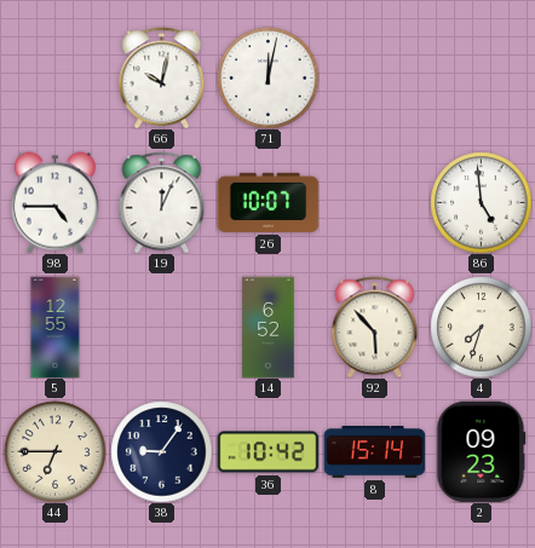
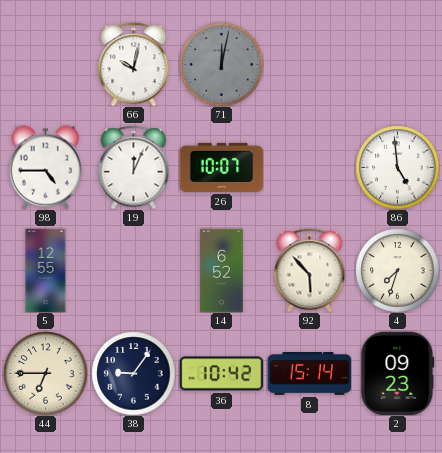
71 dial: white -> grey
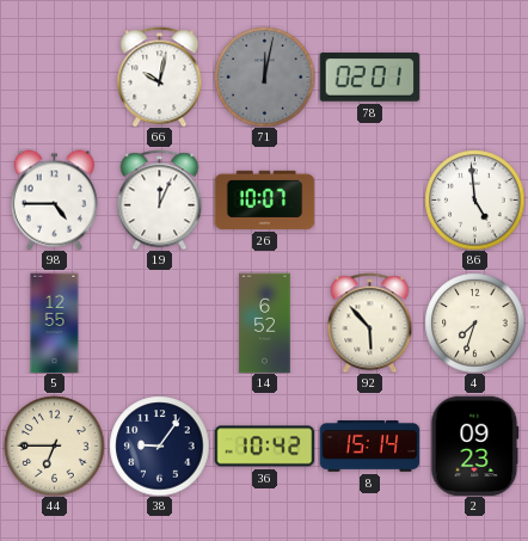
78: none -> 02:01
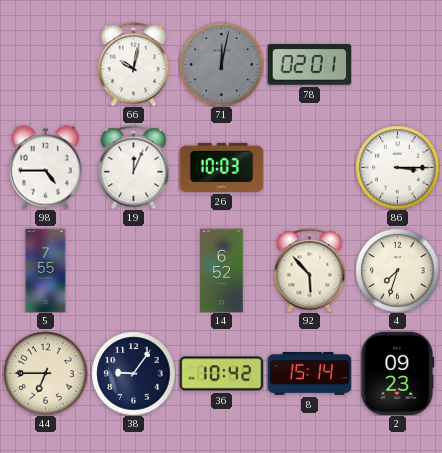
26: 10:07 -> 10:03
86: 4:59 -> 3:15
5: 12:55 -> 7:55
